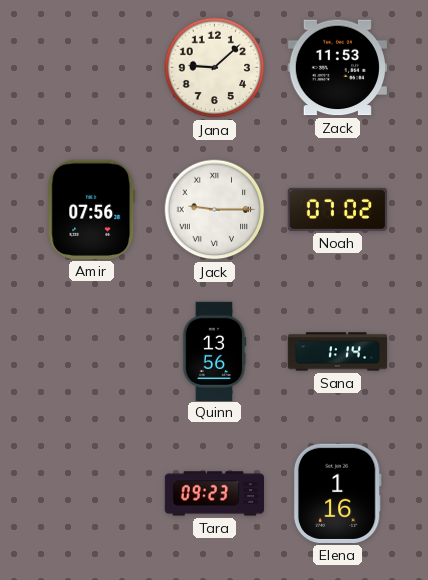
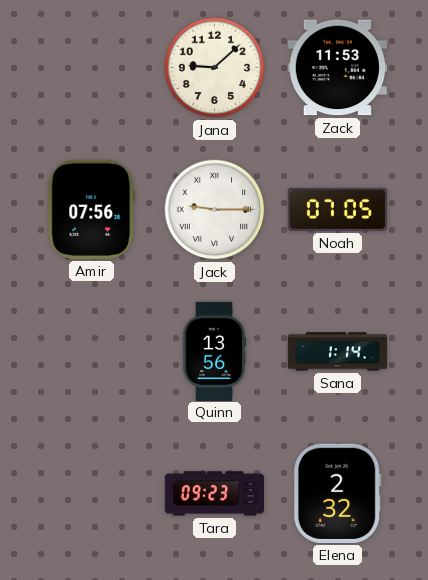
Noah: 07:02 -> 07:05
Elena: 1:16 -> 2:32
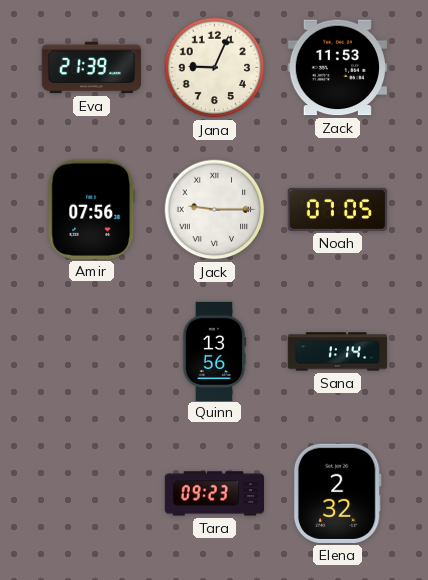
Eva: none -> 21:39
Jana: 9:08 -> 9:04
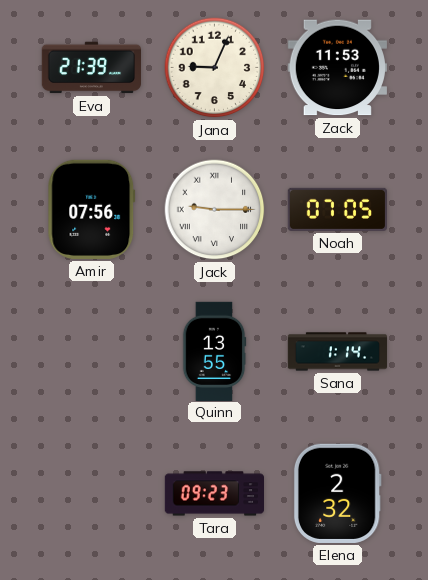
Quinn: 13:56 -> 13:55
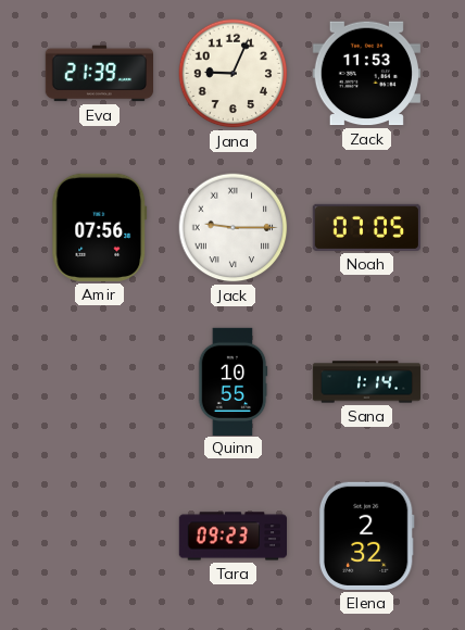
Quinn: 13:55 -> 10:55
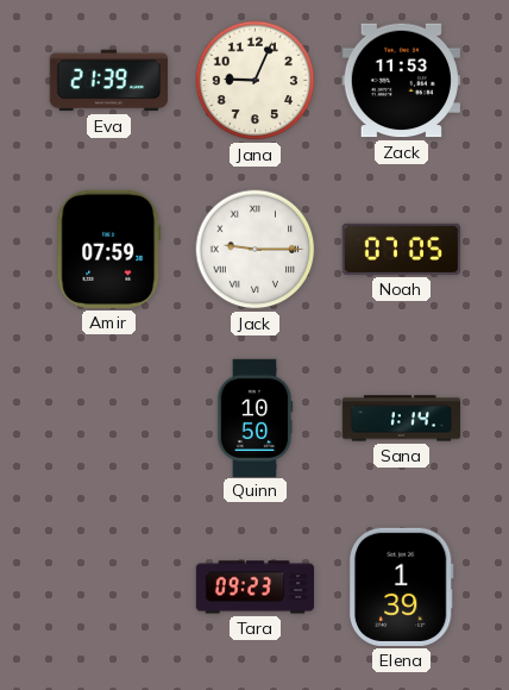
Amir: 07:56 -> 07:59
Quinn: 10:55 -> 10:50
Elena: 2:32 -> 1:39
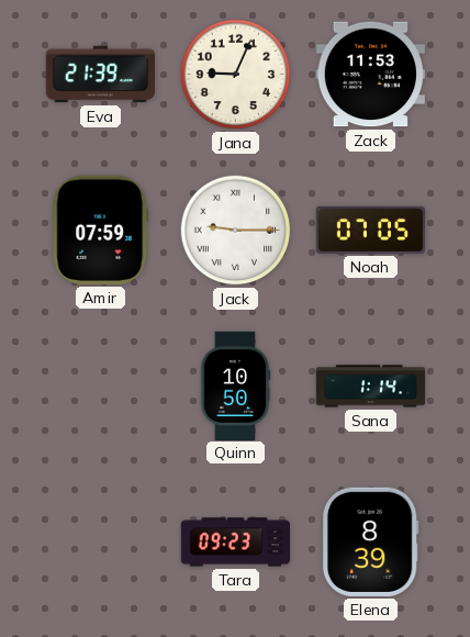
Elena: 1:39 -> 8:39
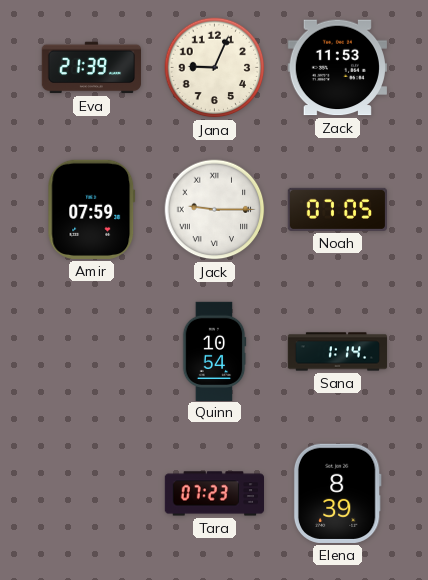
Quinn: 10:50 -> 10:54
Tara: 09:23 -> 07:23
